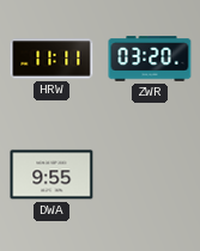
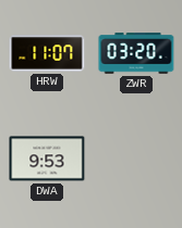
HRW: 11:11 -> 11:07
DWA: 9:55 -> 9:53
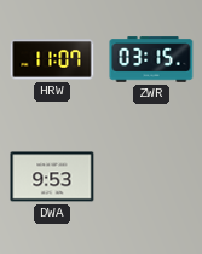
ZWR: 03:20 -> 03:15
